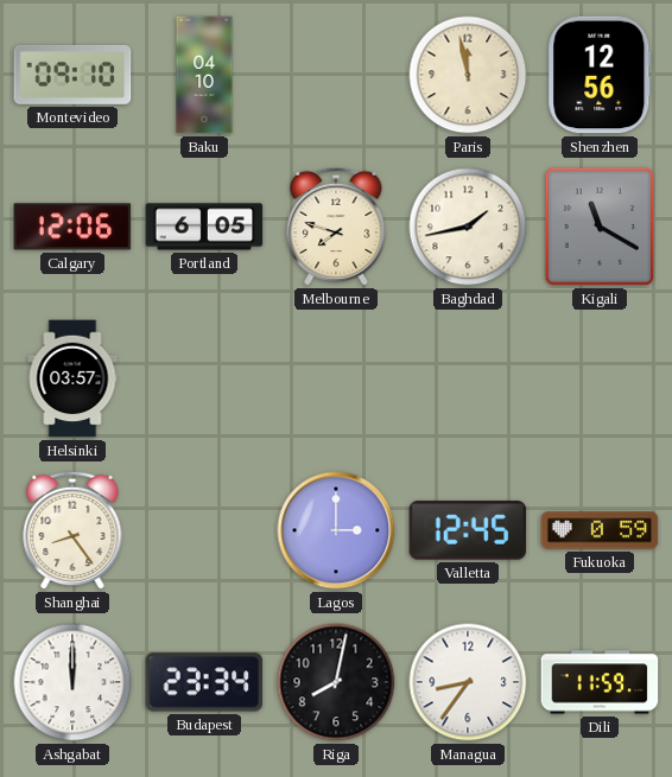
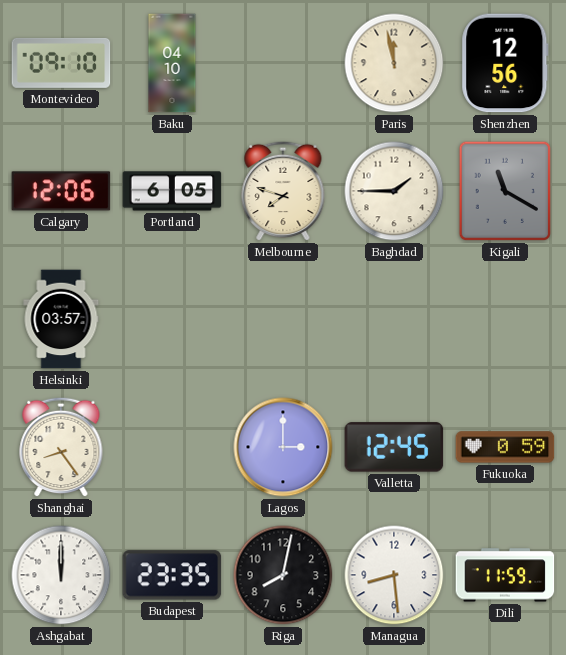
Baghdad: 1:43 -> 1:45
Budapest: 23:34 -> 23:35
Managua: 8:36 -> 8:29
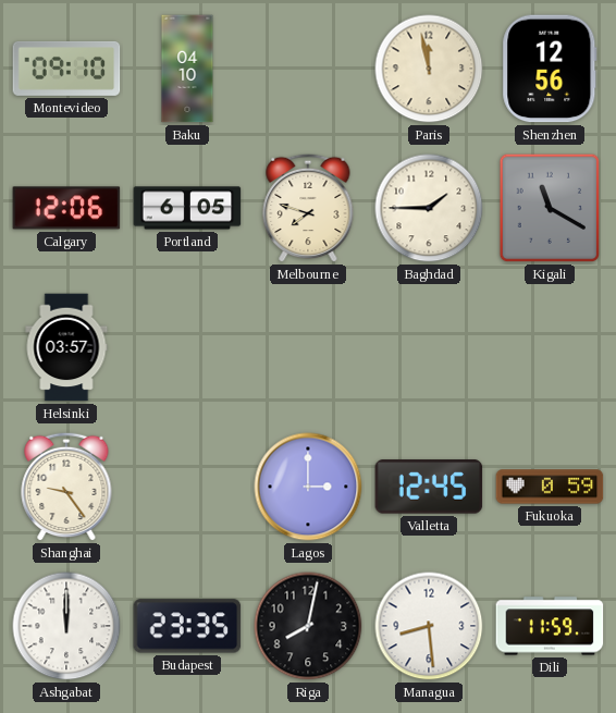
Shanghai: 8:24 -> 9:24
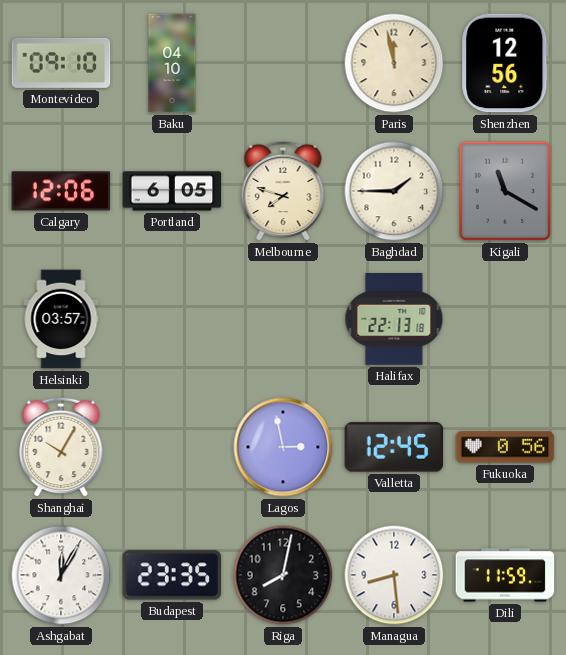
Halifax: none -> 22:13
Shanghai: 9:24 -> 10:05
Lagos: 3:00 -> 2:58
Fukuoka: 0:59 -> 0:56
Ashgabat: 12:00 -> 12:05
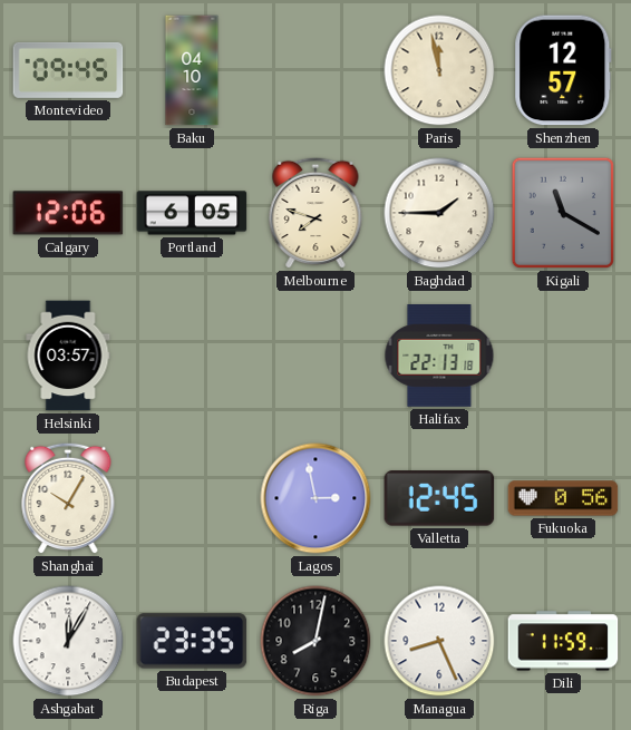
Montevideo: 09:10 -> 09:45
Shenzhen: 12:56 -> 12:57
Managua: 8:29 -> 8:26
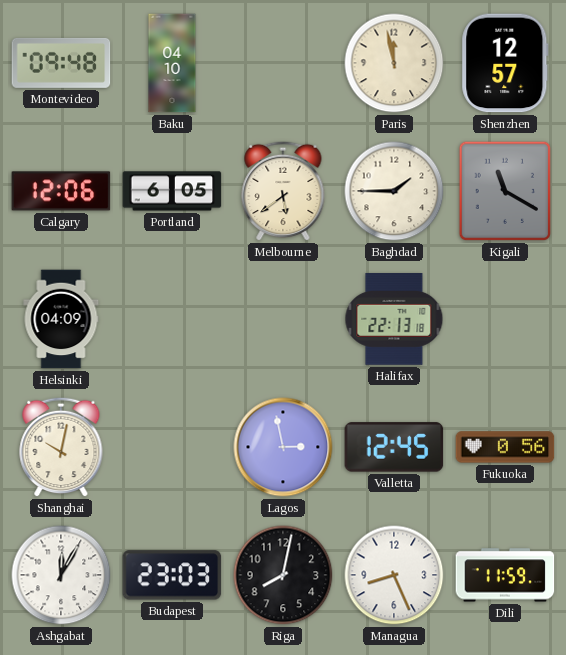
Montevideo: 09:45 -> 09:48
Melbourne: 7:48 -> 5:39
Helsinki: 03:57 -> 04:09
Shanghai: 10:05 -> 10:02
Budapest: 23:35 -> 23:03
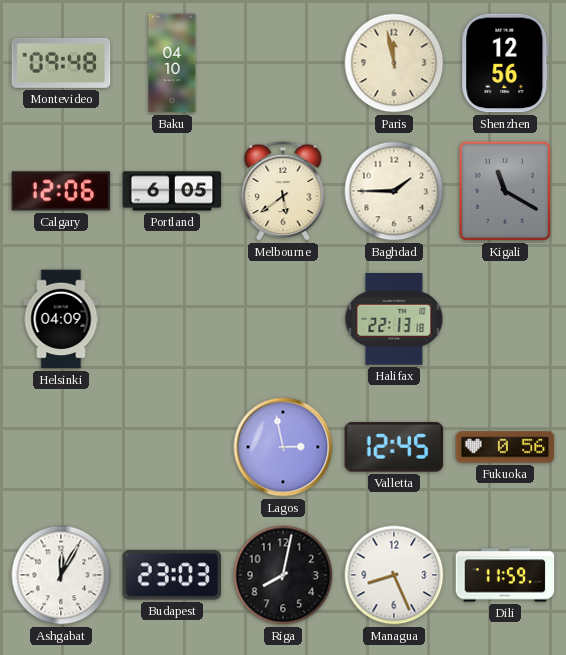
Shenzhen: 12:57 -> 12:56
Shanghai: 10:02 -> none
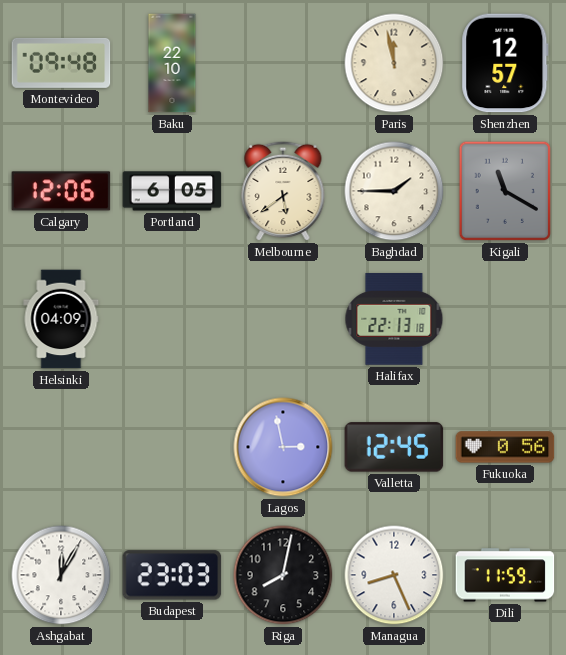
Baku: 04:10 -> 22:10
Shenzhen: 12:56 -> 12:57
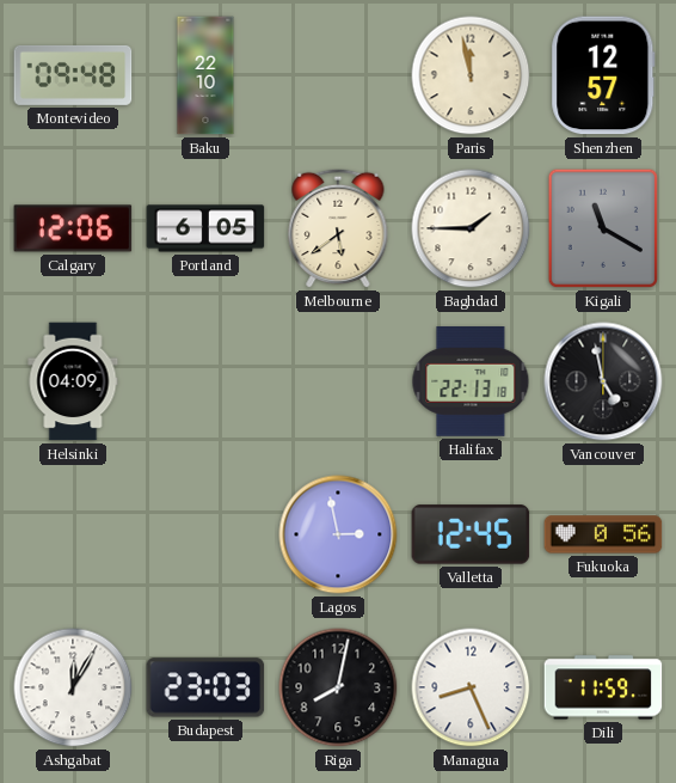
Vancouver: none -> 4:58
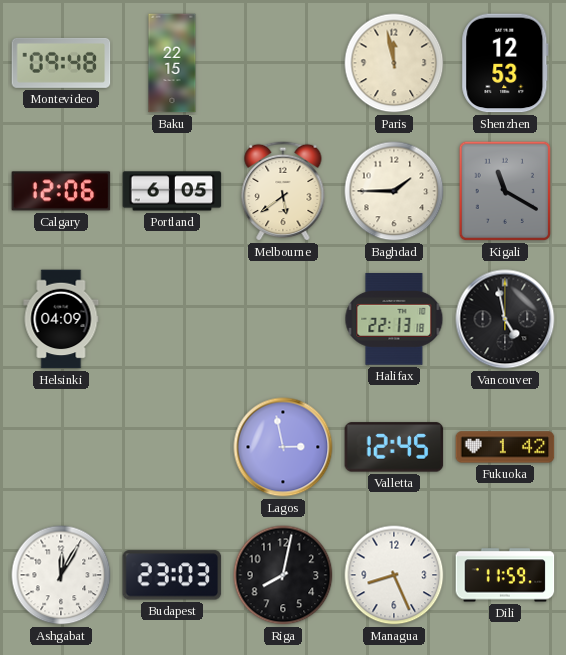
Baku: 22:10 -> 22:15
Shenzhen: 12:57 -> 12:53
Fukuoka: 0:56 -> 1:42
